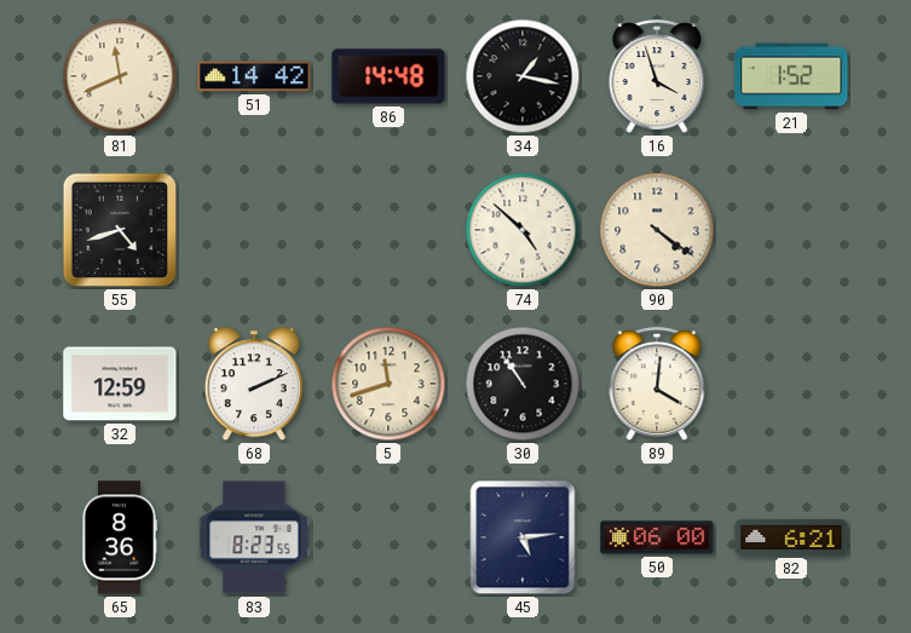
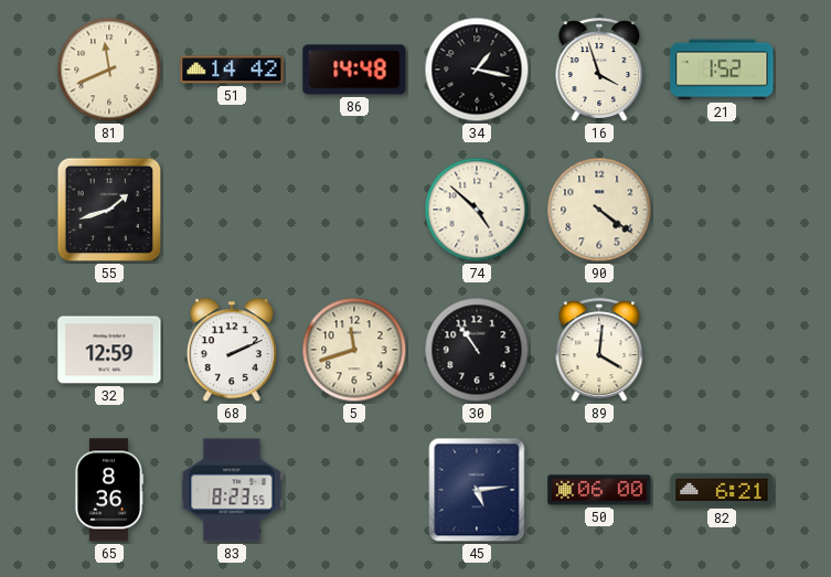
55: 4:42 -> 1:42
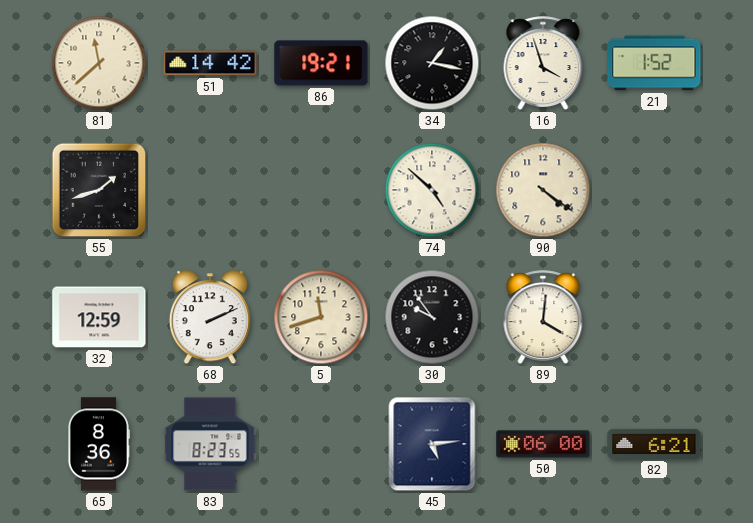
81: 11:41 -> 11:38
86: 14:48 -> 19:21
30: 10:54 -> 9:54
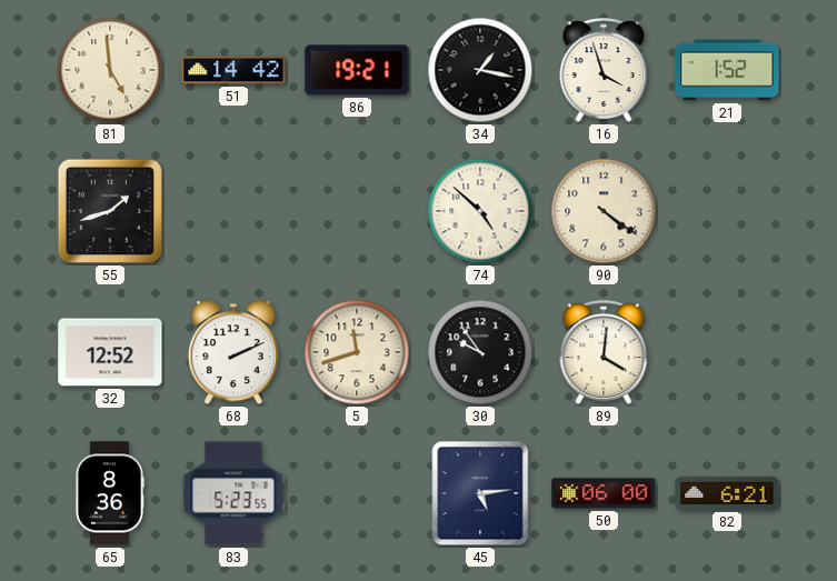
81: 11:38 -> 4:59
32: 12:59 -> 12:52
83: 8:23 -> 5:23
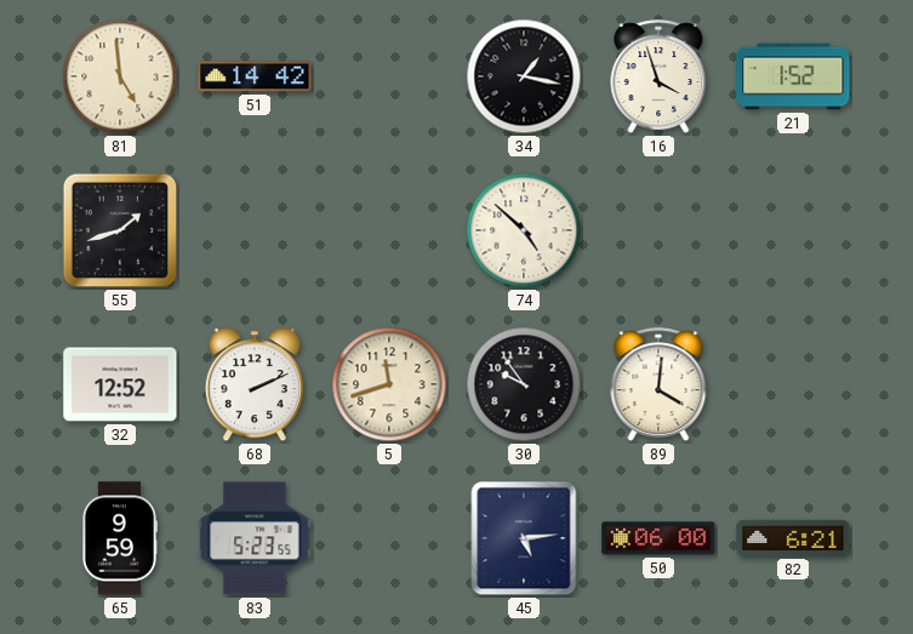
86: 19:21 -> none
90: 4:21 -> none
65: 8:36 -> 9:59
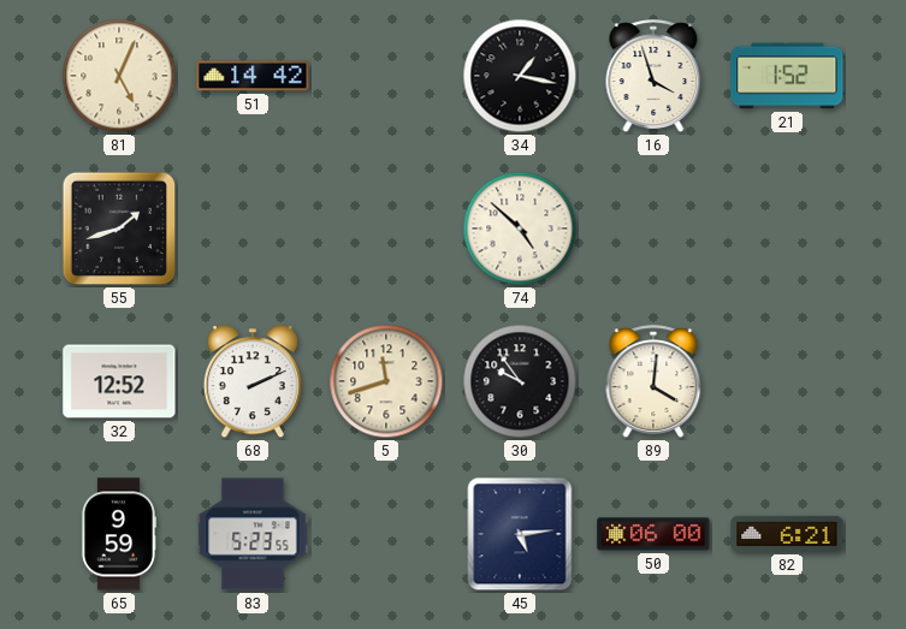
81: 4:59 -> 5:04
